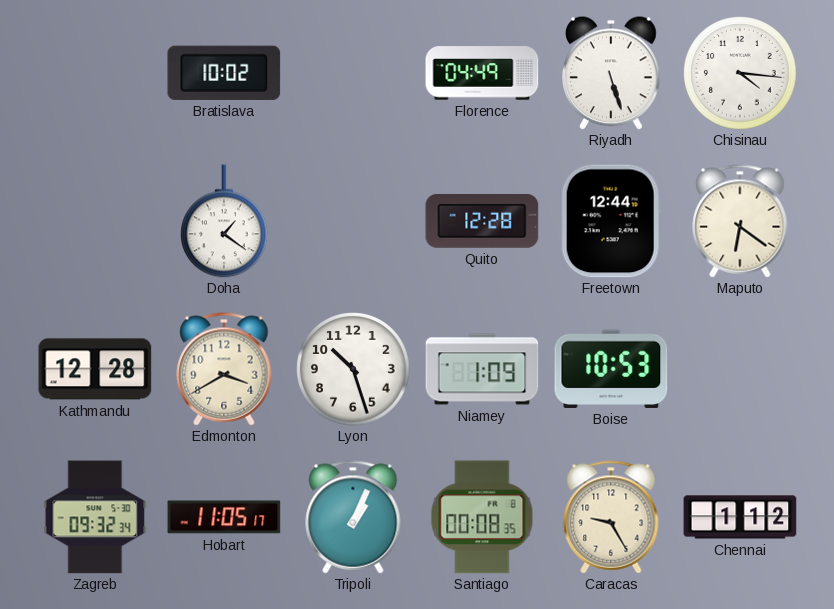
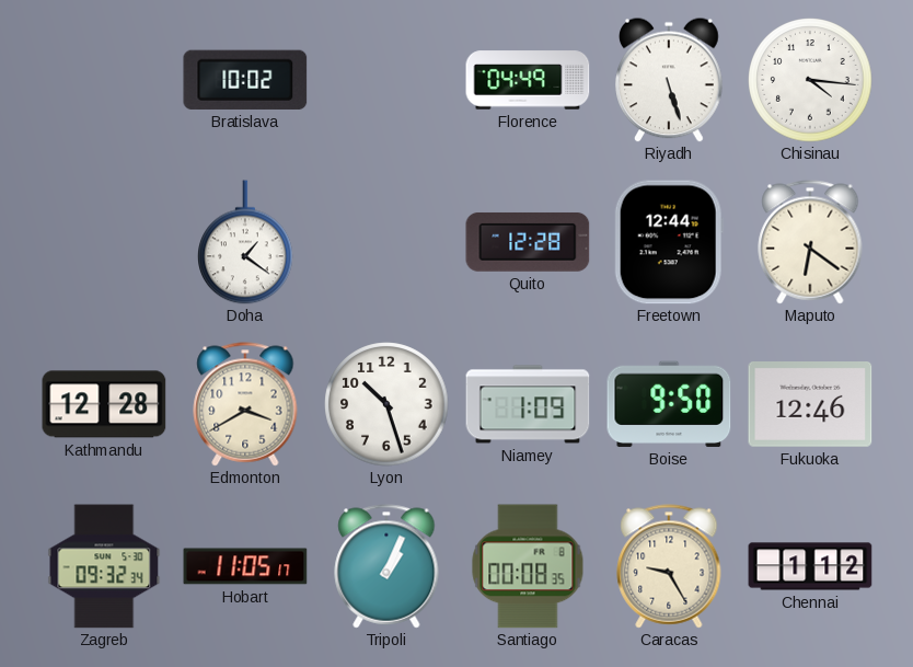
Boise: 10:53 -> 9:50
Fukuoka: none -> 12:46
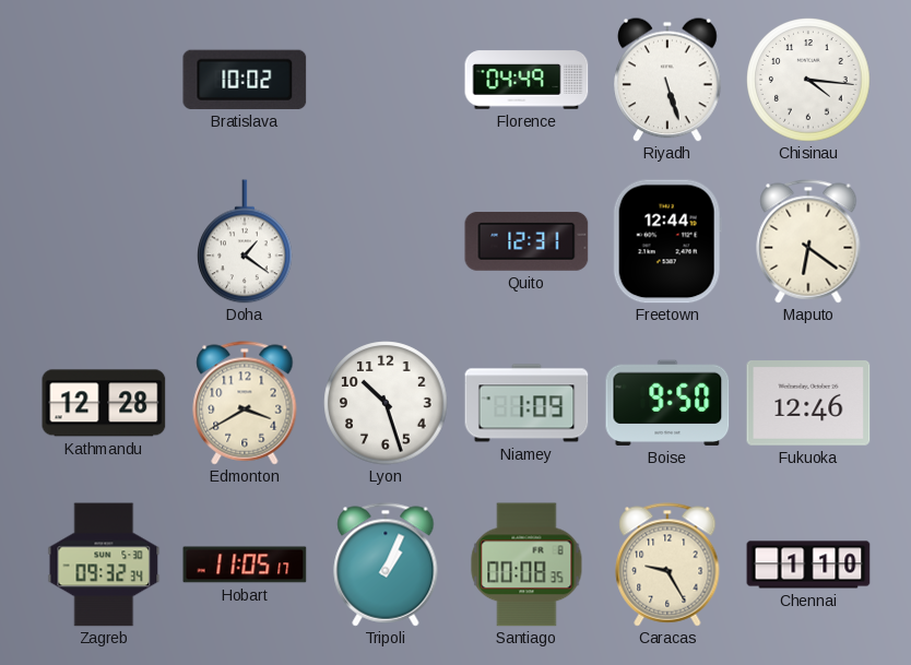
Quito: 12:28 -> 12:31
Chennai: 1:12 -> 1:10
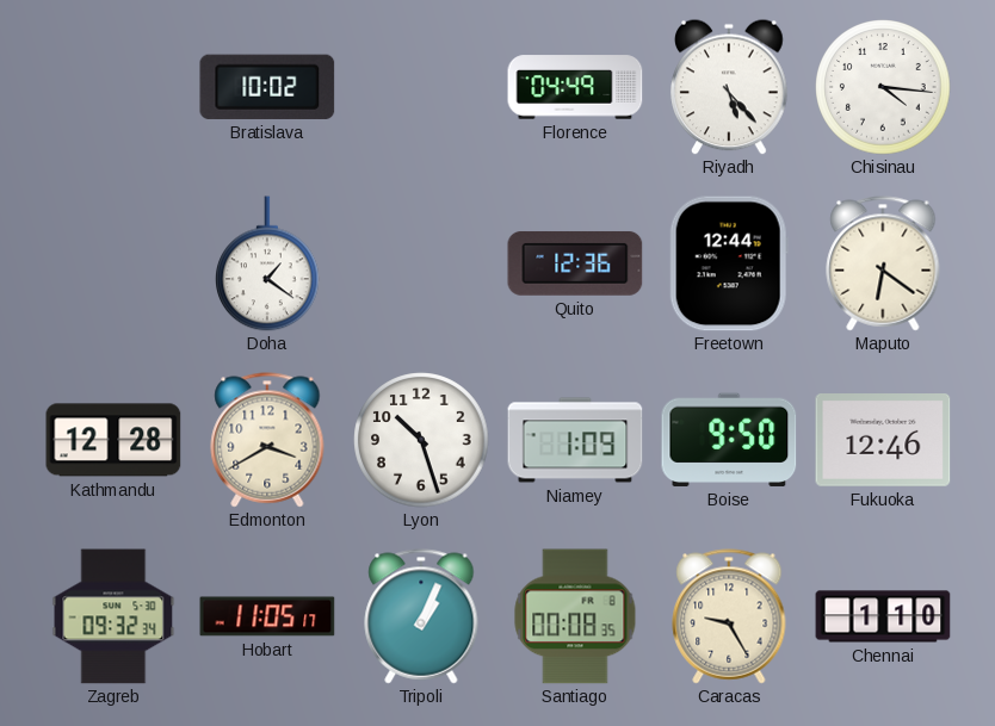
Riyadh: 5:27 -> 5:23
Quito: 12:31 -> 12:36
